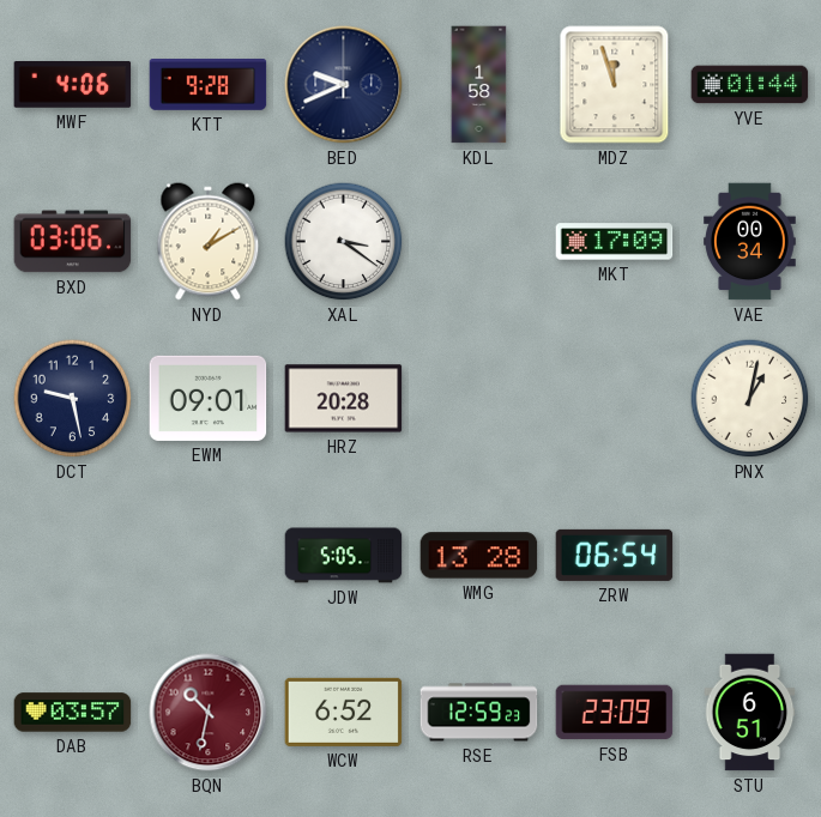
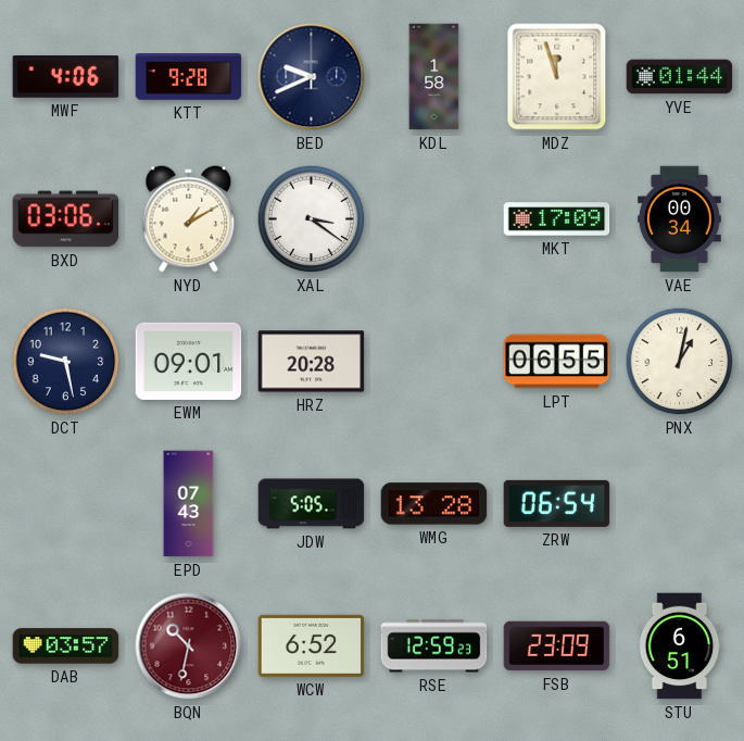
LPT: none -> 06:55
EPD: none -> 07:43
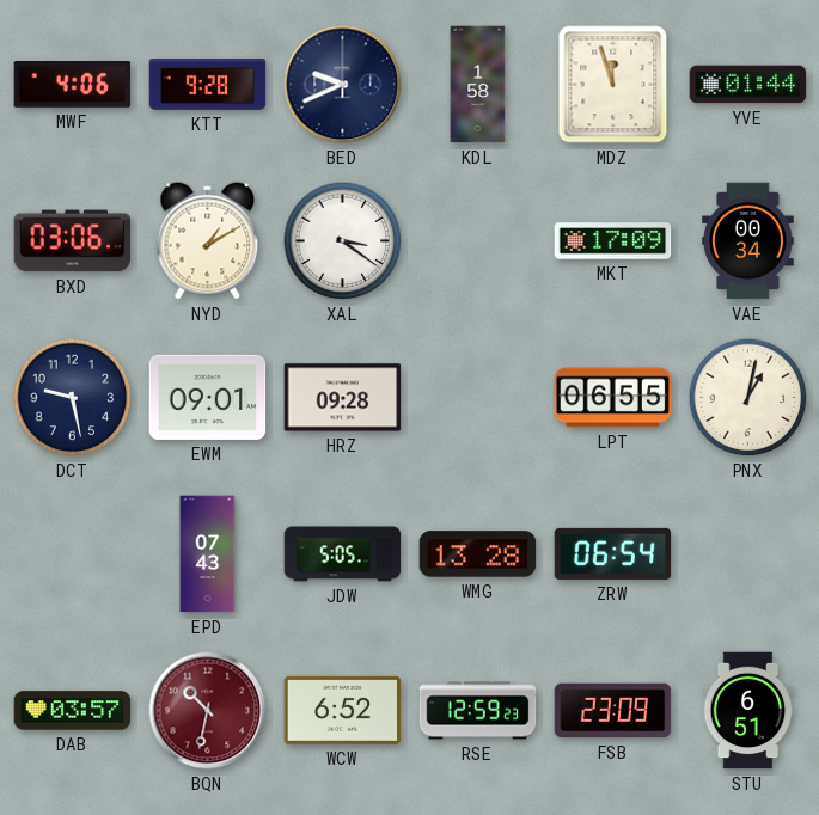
HRZ: 20:28 -> 09:28
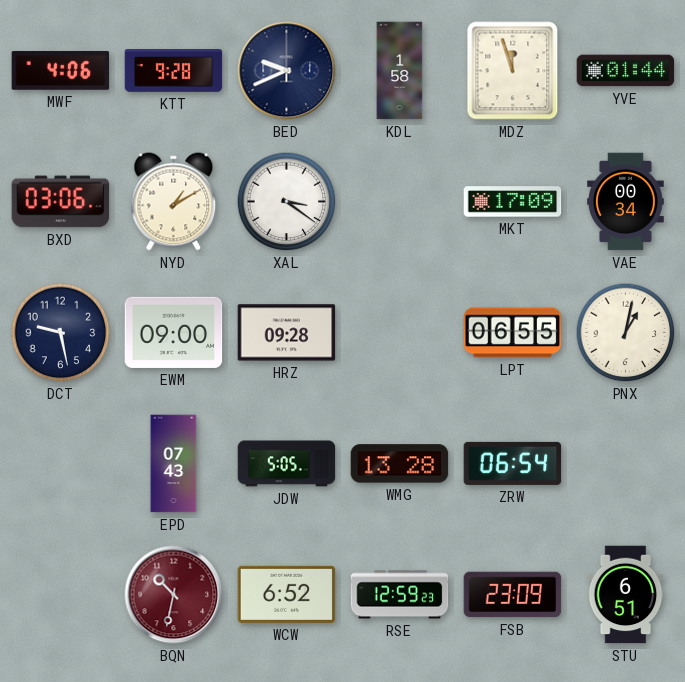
EWM: 09:01 -> 09:00
DAB: 03:57 -> none
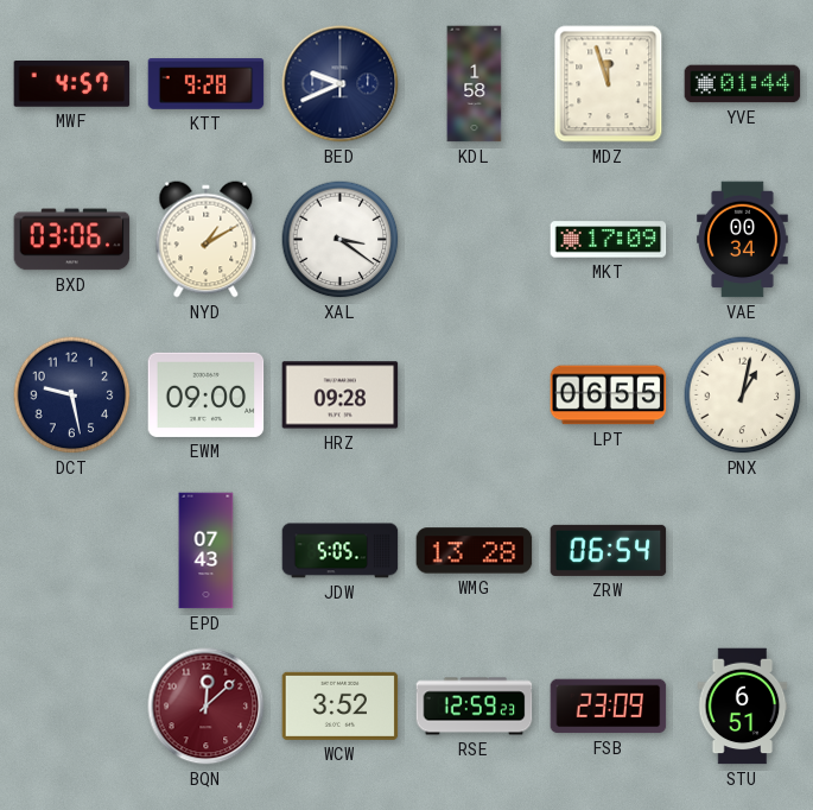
MWF: 4:06 -> 4:57
BQN: 10:32 -> 12:08
WCW: 6:52 -> 3:52
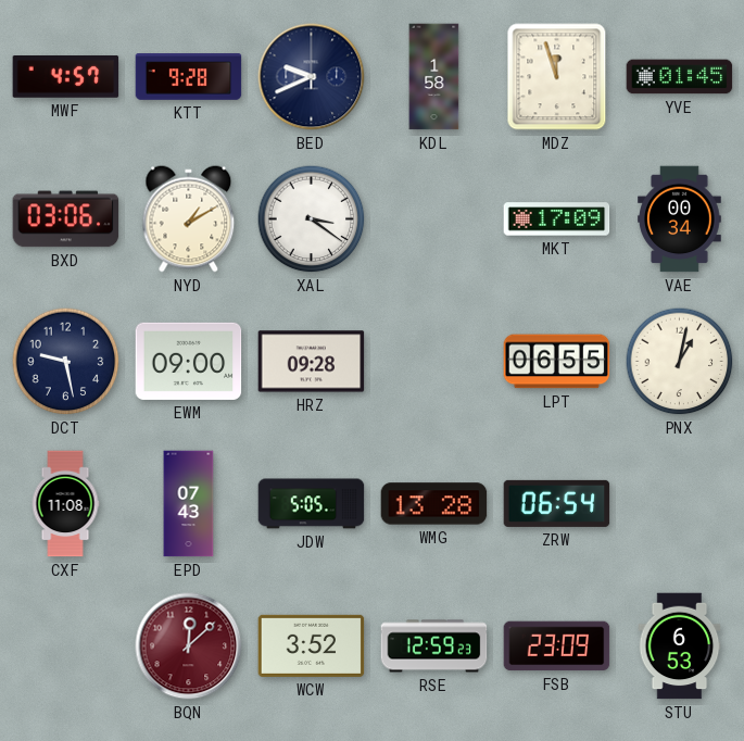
YVE: 01:44 -> 01:45
CXF: none -> 11:08
STU: 6:51 -> 6:53
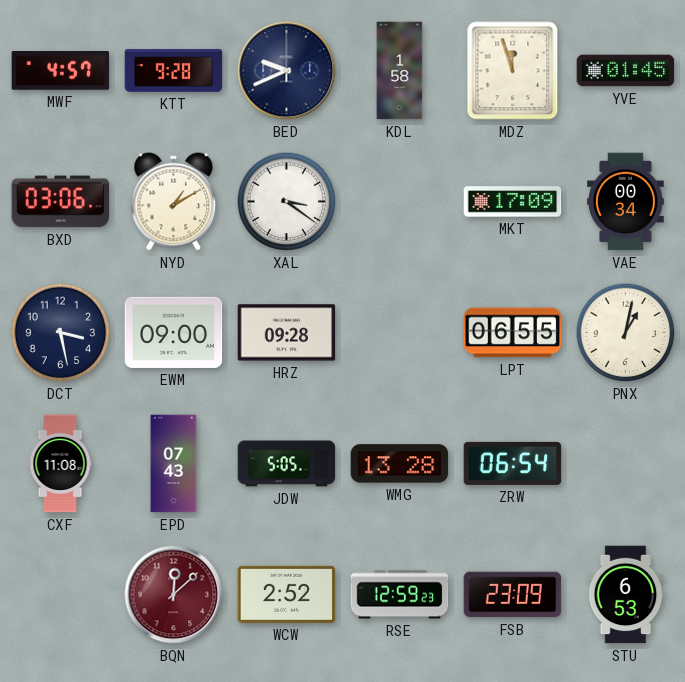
DCT: 9:28 -> 3:28
WCW: 3:52 -> 2:52
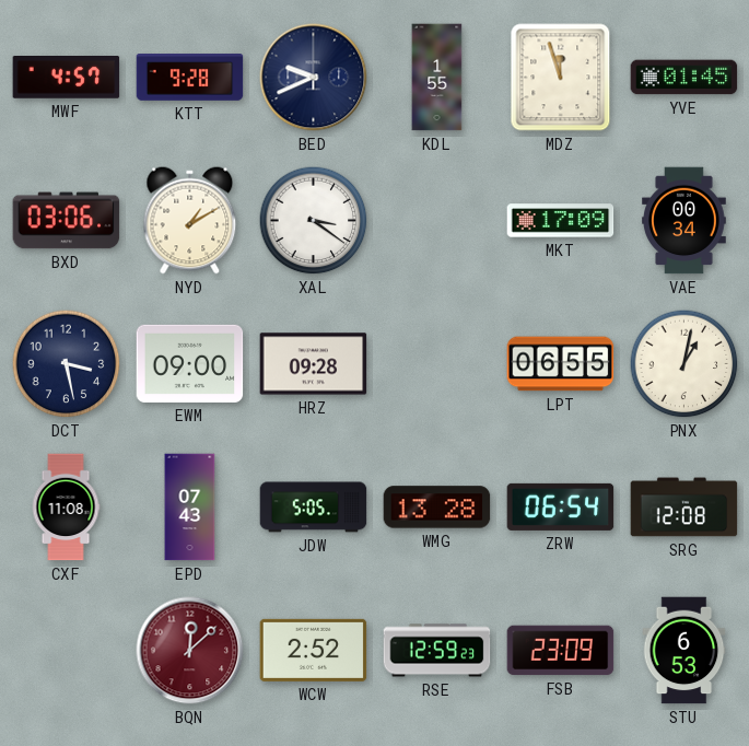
KDL: 1:58 -> 1:55
SRG: none -> 12:08
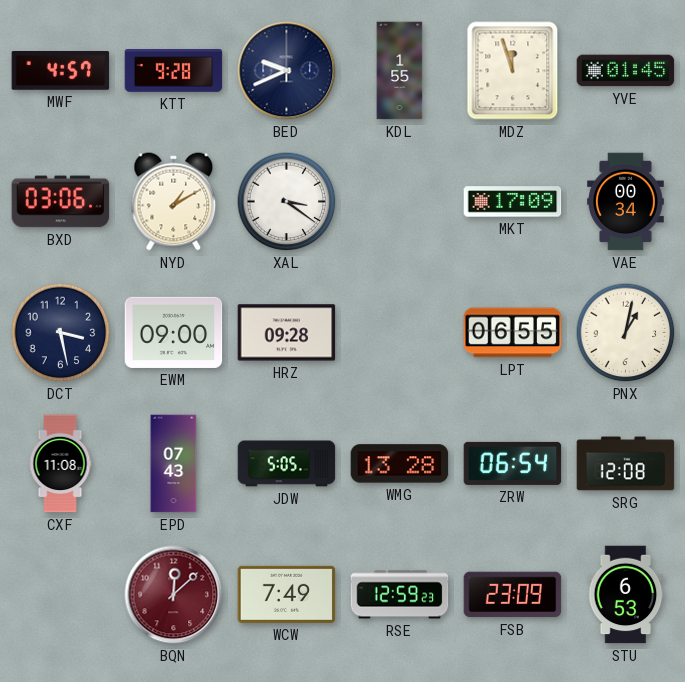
WCW: 2:52 -> 7:49
